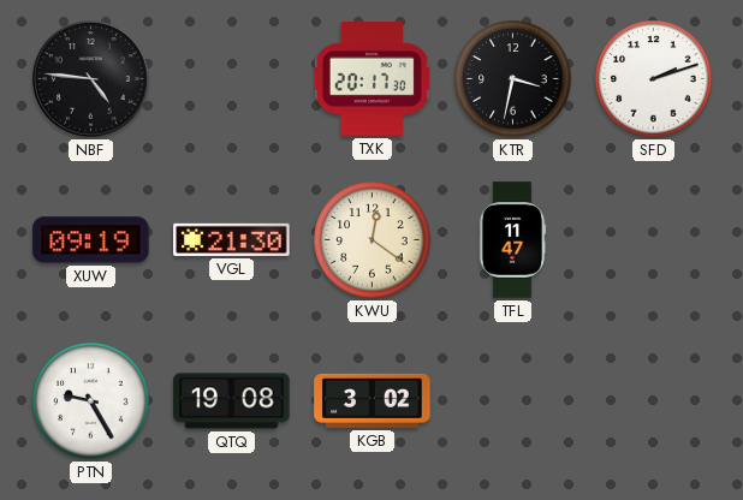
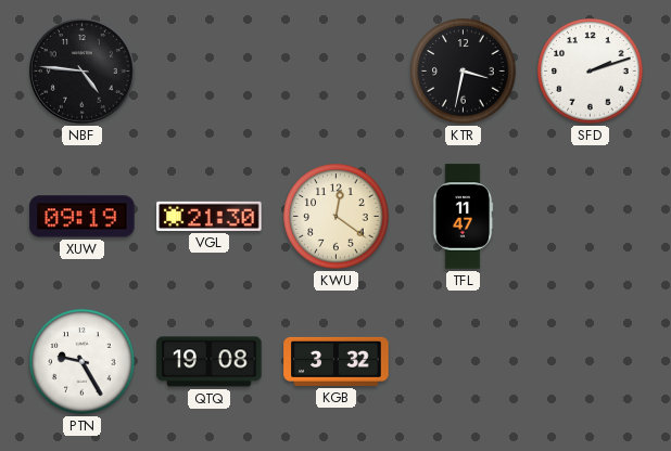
TXK: 20:17 -> none
KGB: 3:02 -> 3:32
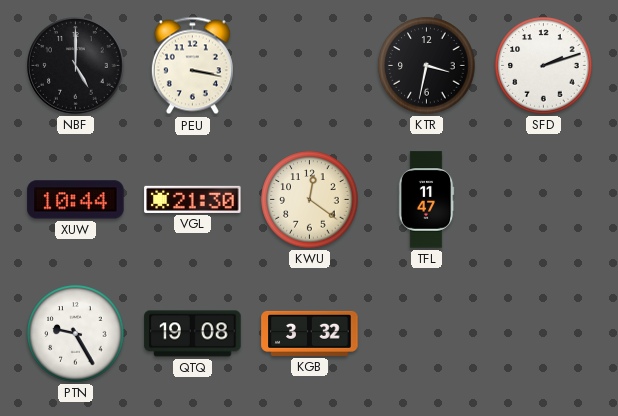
NBF: 4:46 -> 5:00
PEU: none -> 3:17
XUW: 09:19 -> 10:44
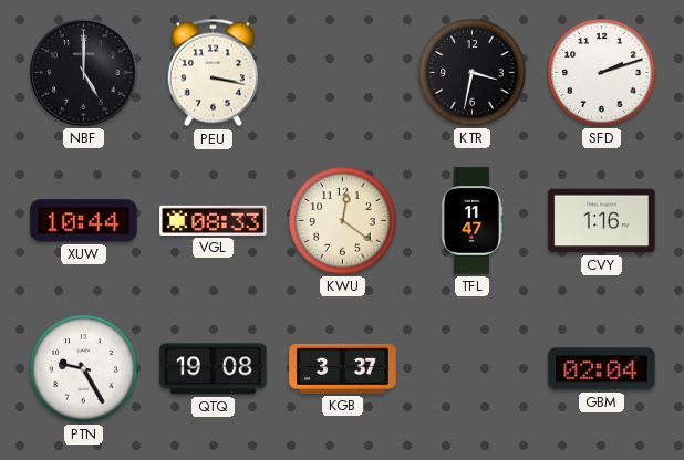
VGL: 21:30 -> 08:33
CVY: none -> 1:16
KGB: 3:32 -> 3:37
GBM: none -> 02:04
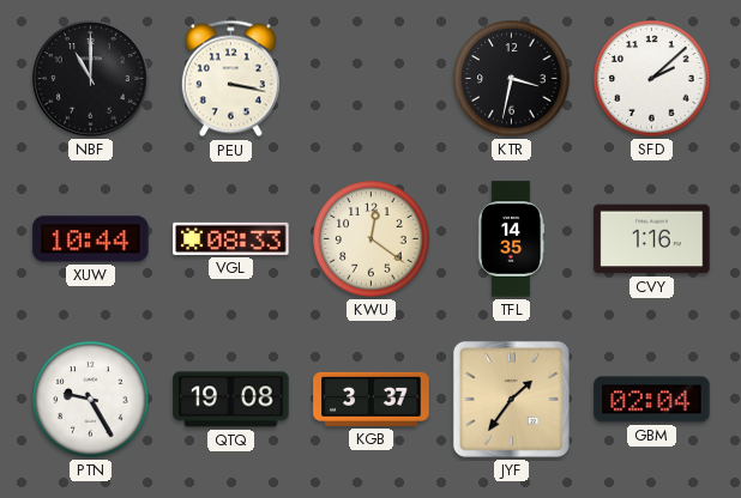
NBF: 5:00 -> 11:00
SFD: 2:12 -> 2:08
TFL: 11:47 -> 14:35
JYF: none -> 1:36
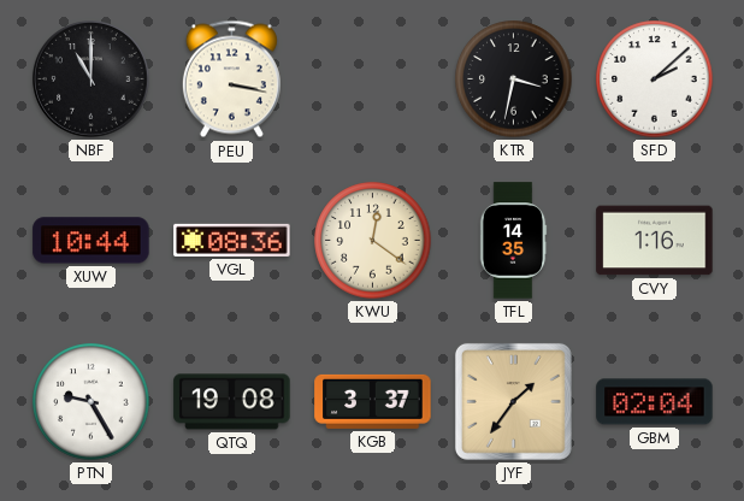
VGL: 08:33 -> 08:36
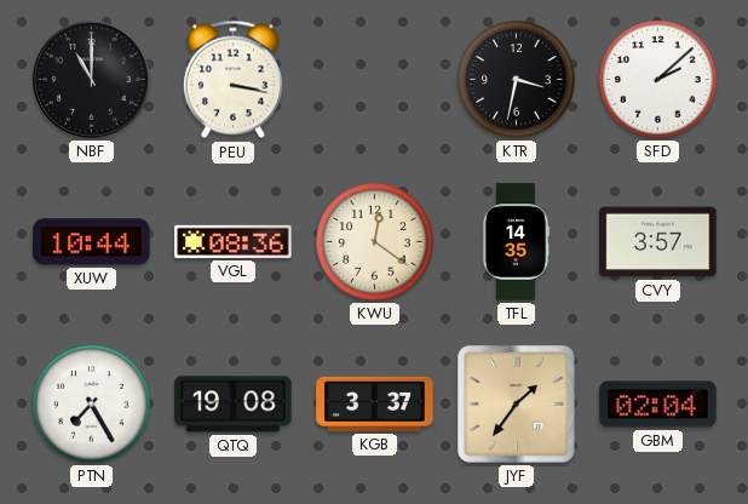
CVY: 1:16 -> 3:57
PTN: 9:25 -> 7:25
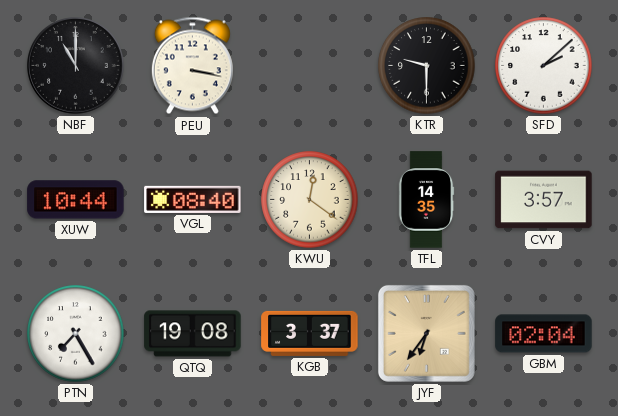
KTR: 3:32 -> 9:30
VGL: 08:36 -> 08:40
JYF: 1:36 -> 6:36
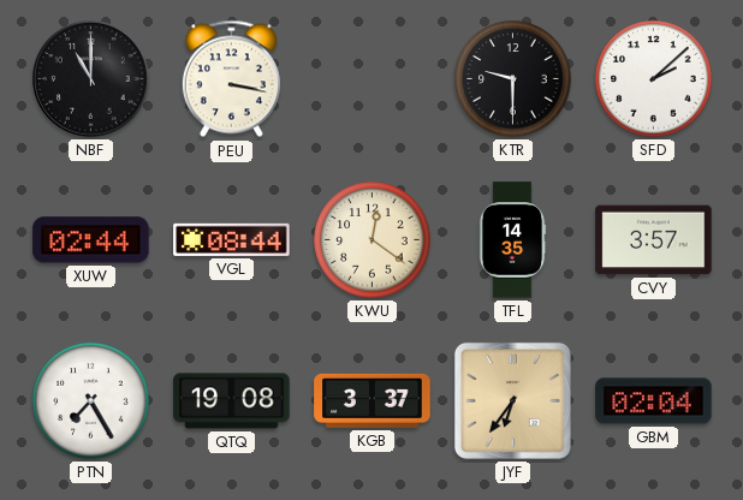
XUW: 10:44 -> 02:44
VGL: 08:40 -> 08:44
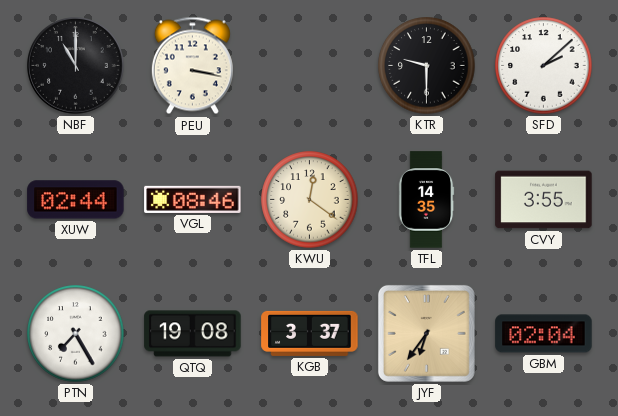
VGL: 08:44 -> 08:46
CVY: 3:57 -> 3:55
